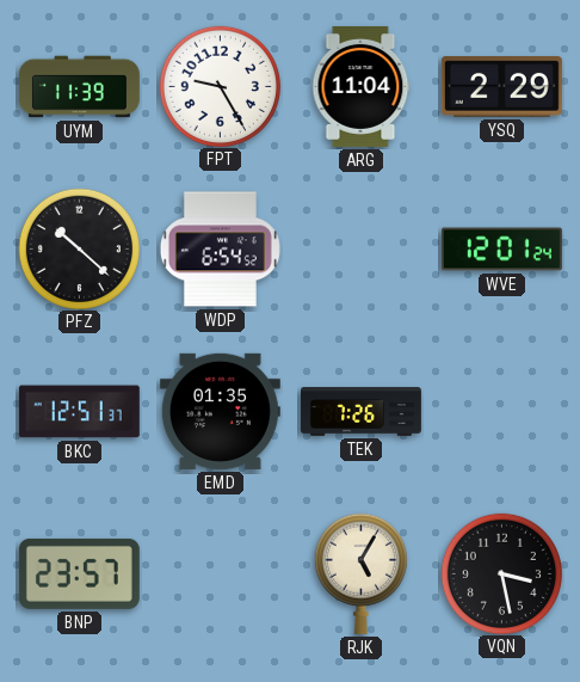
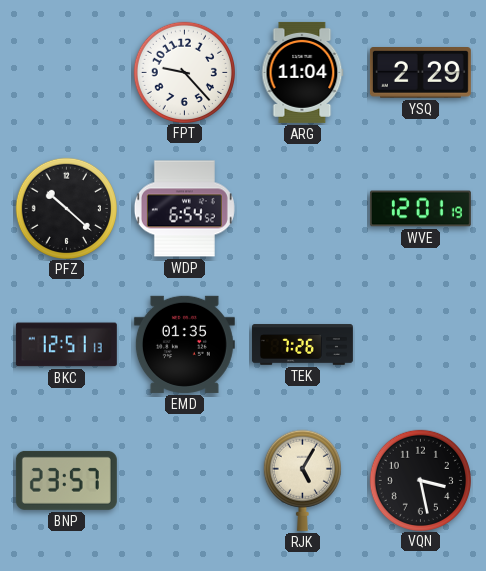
UYM: 11:39 -> none
FPT: 9:25 -> 9:23
WVE: 12:01:24 -> 12:01:19
BKC: 12:51:37 -> 12:51:13
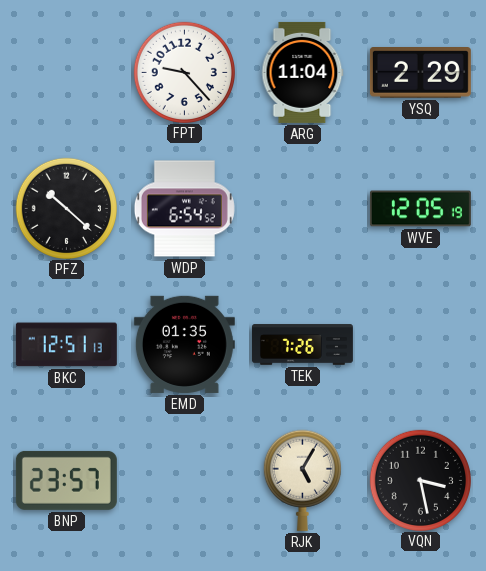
WVE: 12:01 -> 12:05
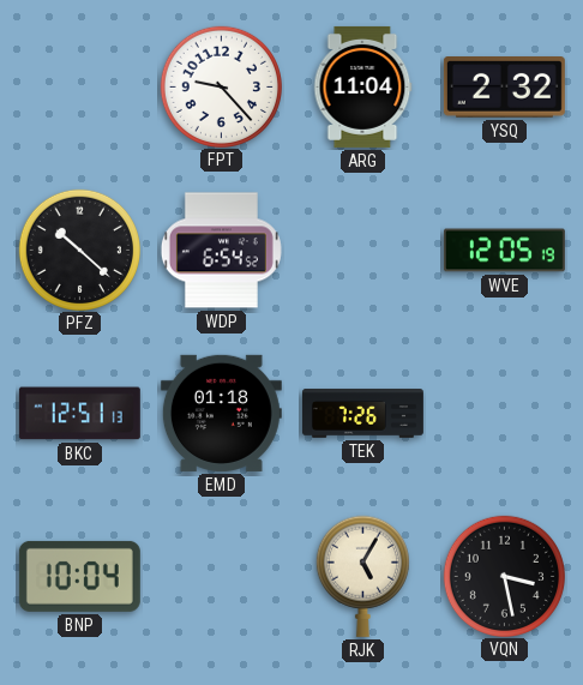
YSQ: 2:29 -> 2:32
EMD: 01:35 -> 01:18
BNP: 23:57 -> 10:04
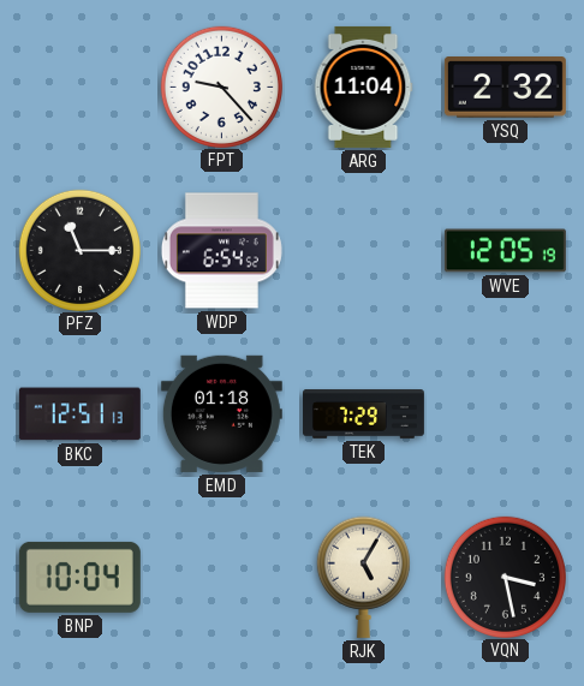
PFZ: 10:22 -> 11:15
TEK: 7:26 -> 7:29
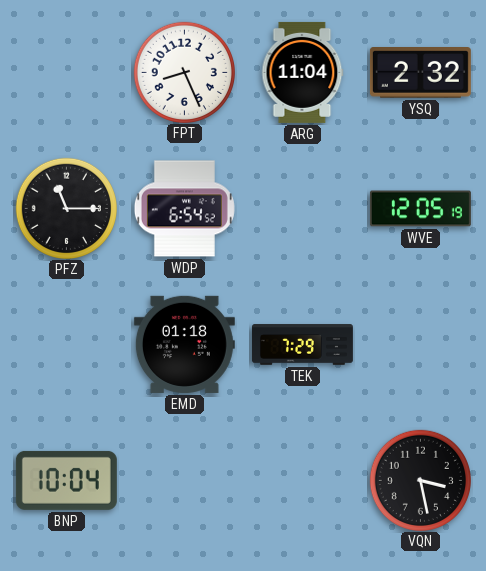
FPT: 9:23 -> 8:26
BKC: 12:51 -> none
RJK: 5:05 -> none
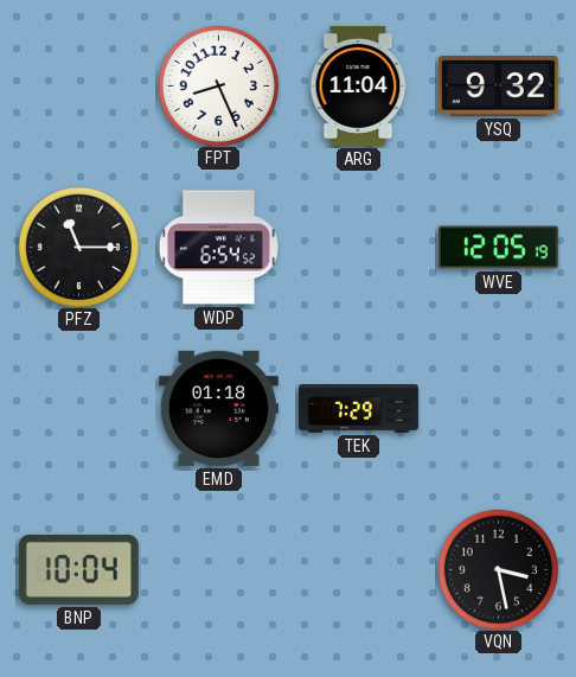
YSQ: 2:32 -> 9:32
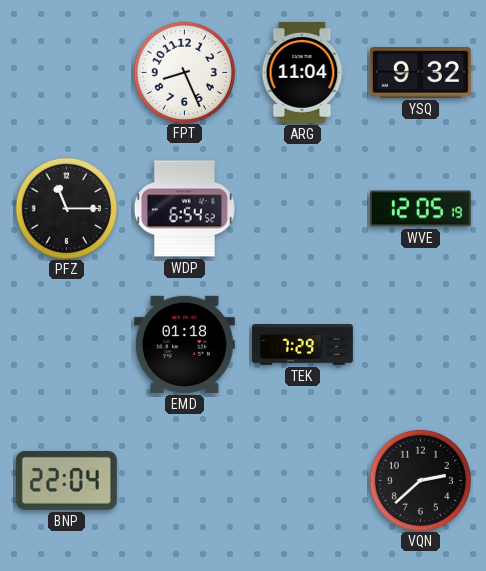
BNP: 10:04 -> 22:04
VQN: 3:28 -> 2:38
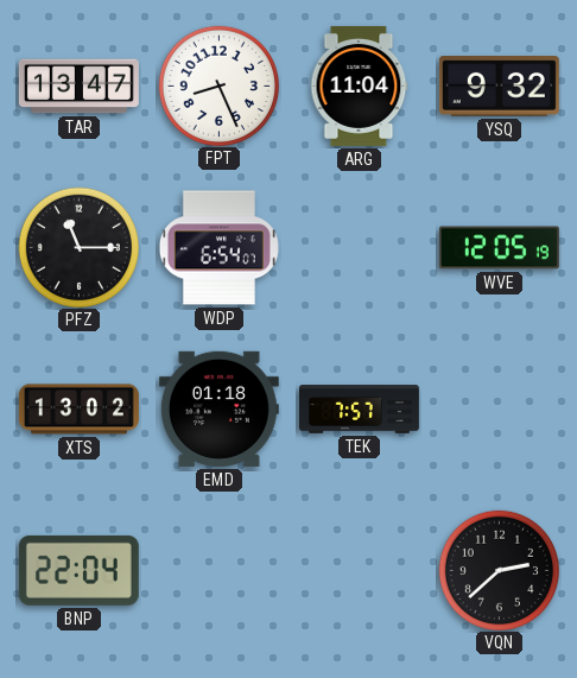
TAR: none -> 13:47
WDP: 6:54:52 -> 6:54:07
XTS: none -> 13:02
TEK: 7:29 -> 7:57
